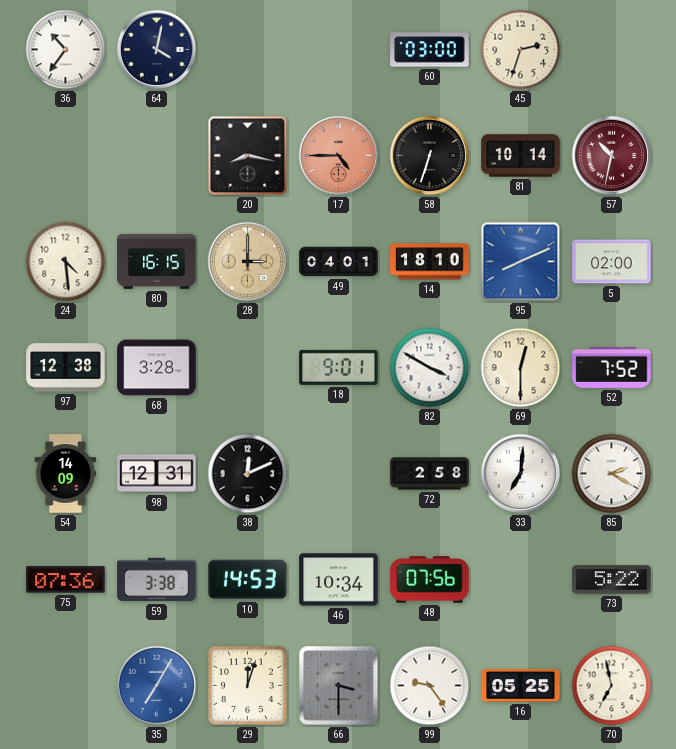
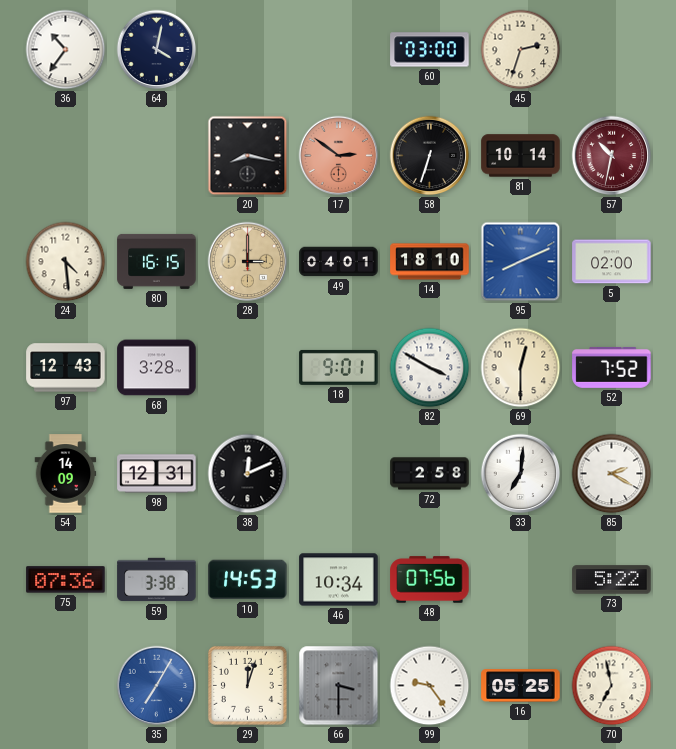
17: 4:45 -> 2:51
97: 12:38 -> 12:43
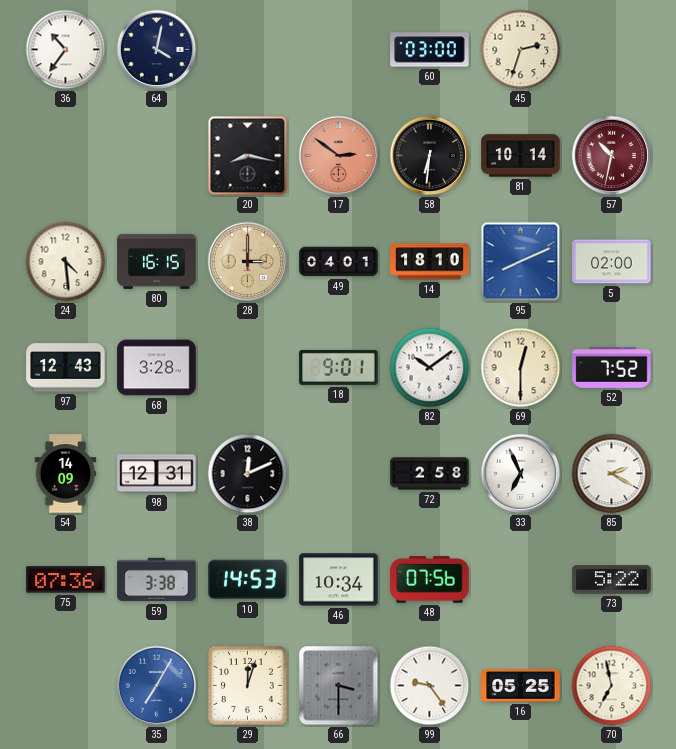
58: 6:33 -> 6:31
82: 3:50 -> 10:09
33: 7:01 -> 6:56
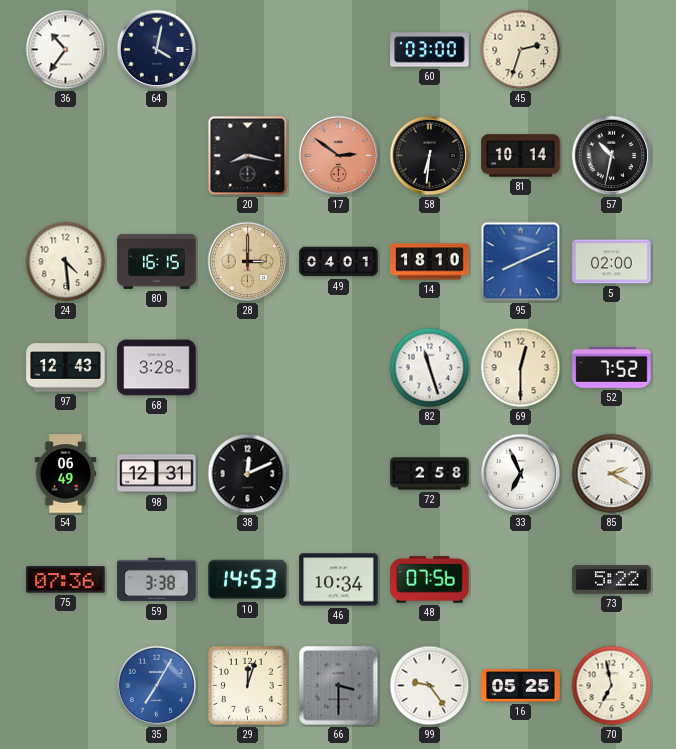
57 dial: burgundy -> black
18: 9:01 -> none
82: 10:09 -> 11:27
54: 14:09 -> 06:49
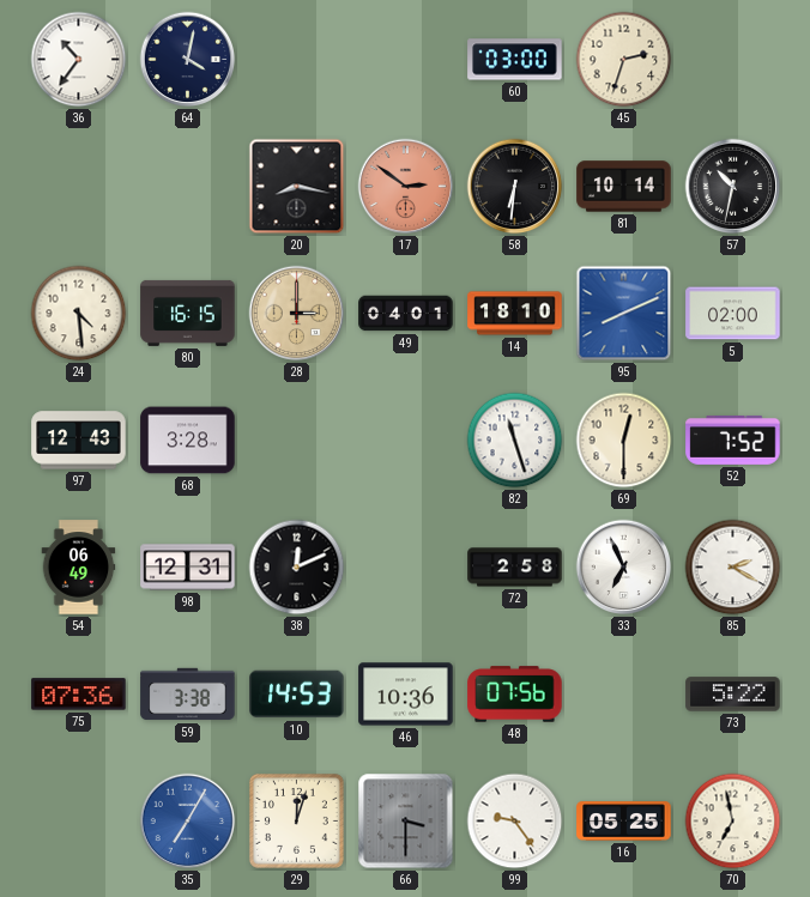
46: 10:34 -> 10:36
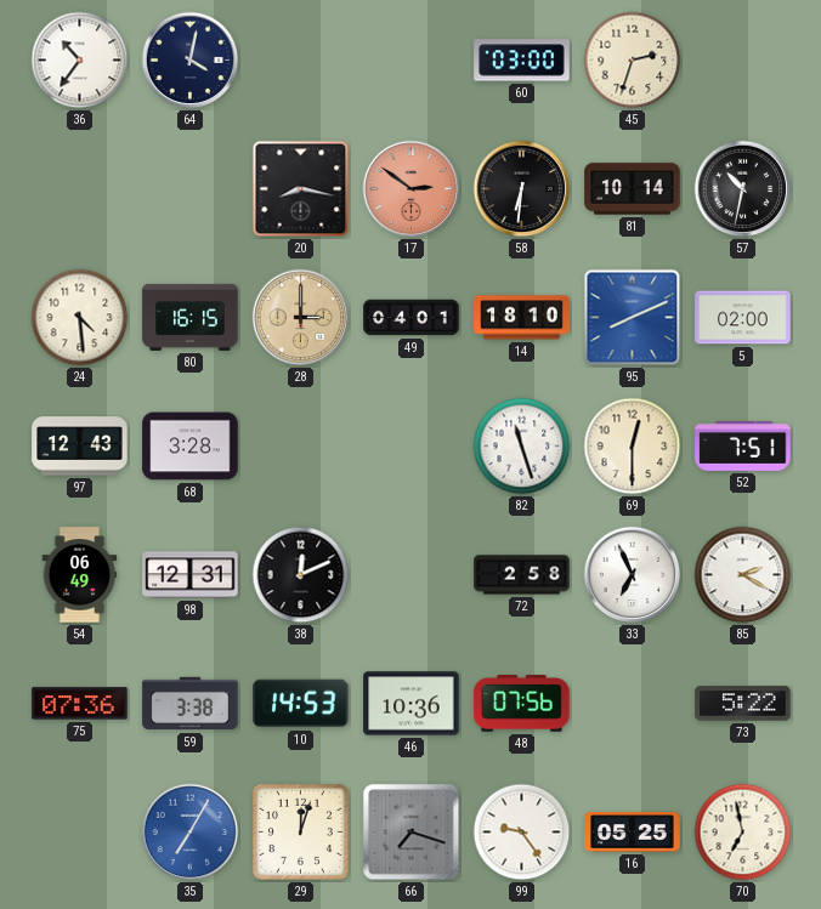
52: 7:52 -> 7:51
66: 3:30 -> 7:18
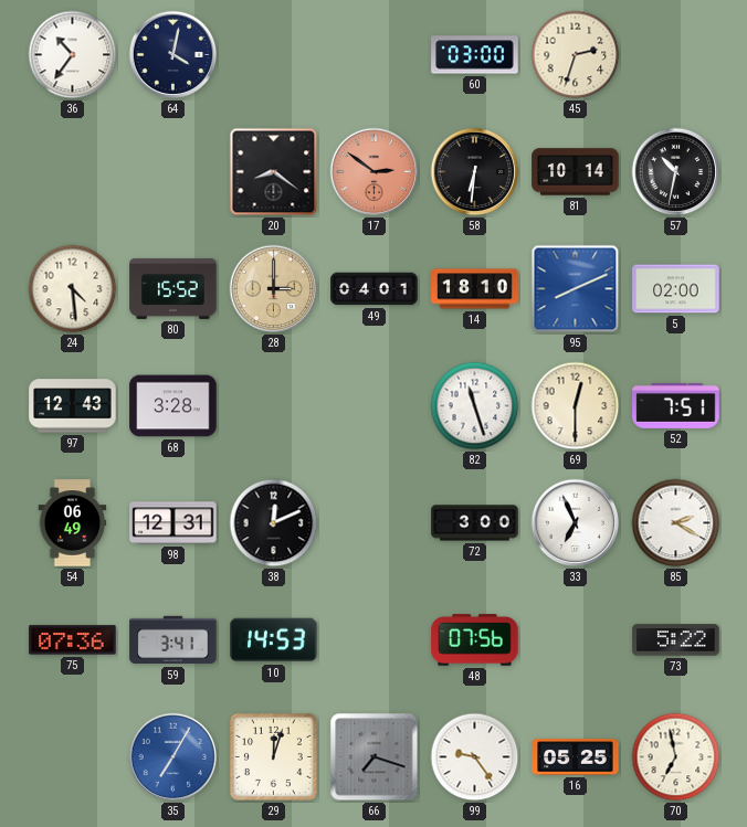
20: 8:17 -> 8:21
80: 16:15 -> 15:52
72: 2:58 -> 3:00
59: 3:38 -> 3:41
46: 10:36 -> none
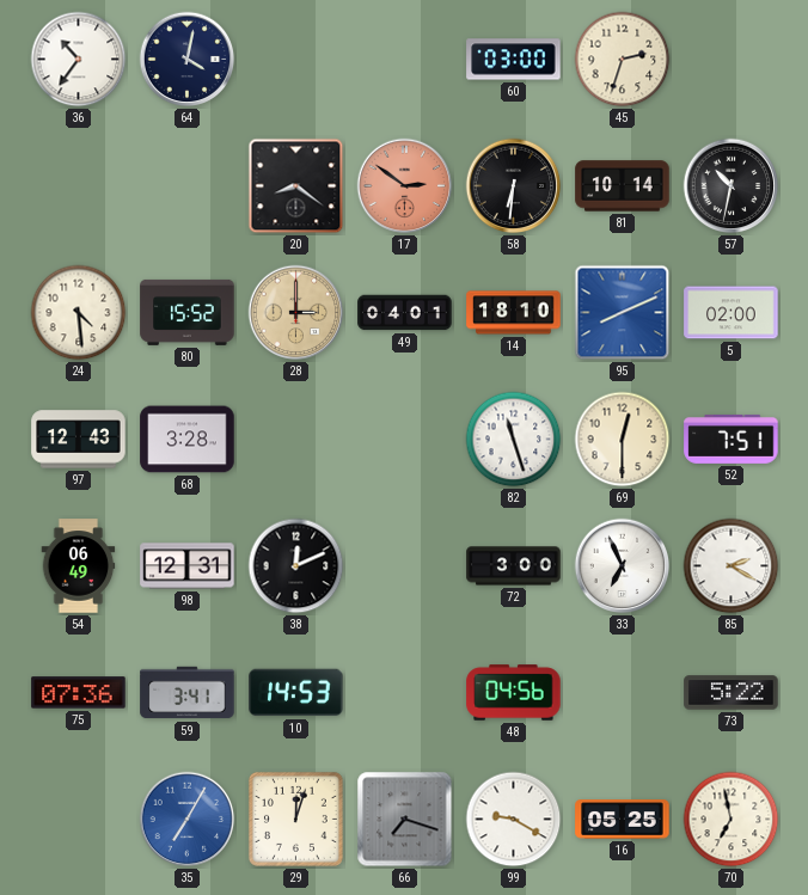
48: 07:56 -> 04:56
99: 9:24 -> 9:20
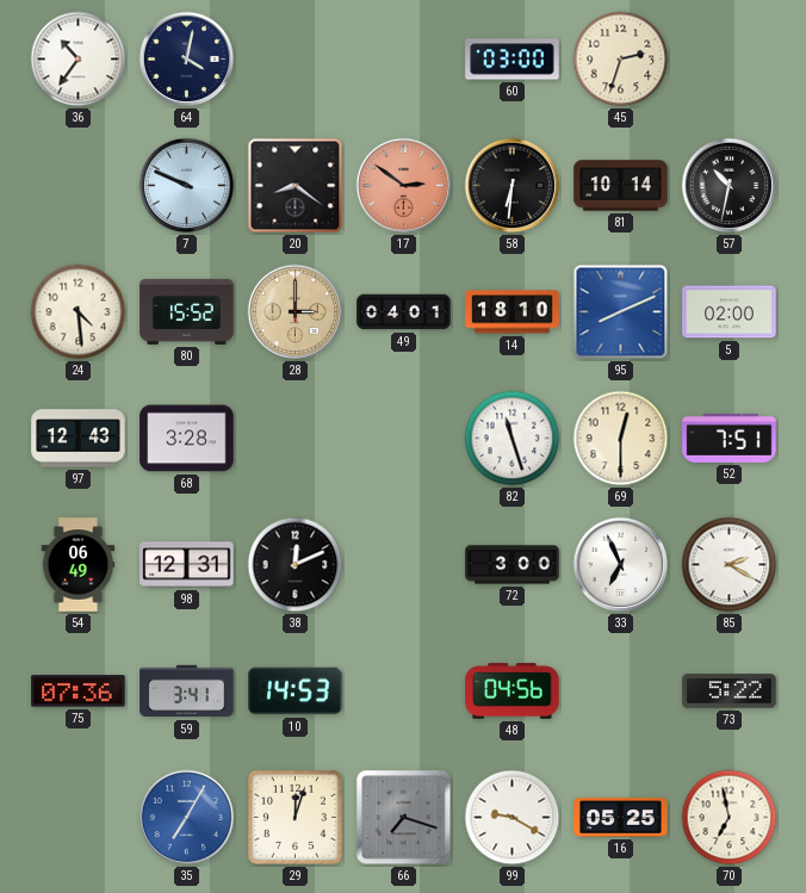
7: none -> 9:49
